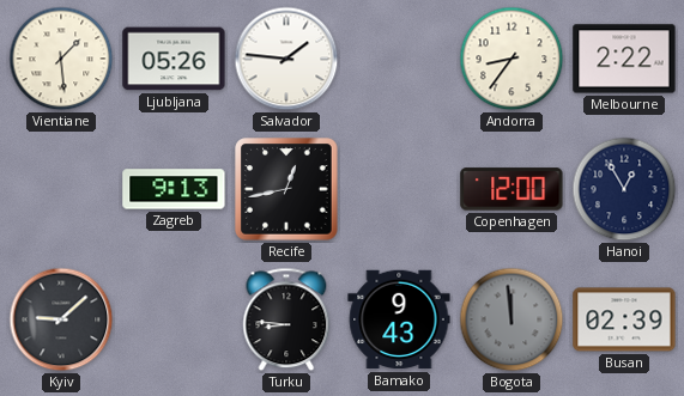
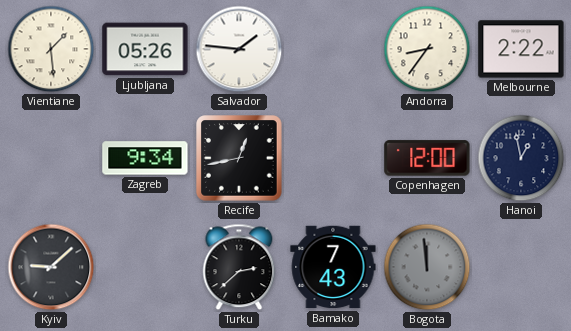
Zagreb: 9:13 -> 9:34
Hanoi: 12:55 -> 12:58
Turku: 8:46 -> 2:38
Bamako: 9:43 -> 7:43
Busan: 02:39 -> none
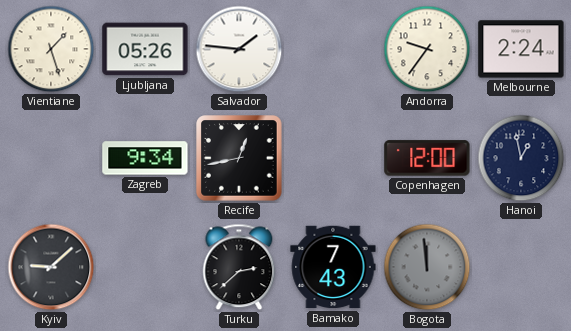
Vientiane: 1:29 -> 1:27
Andorra: 8:36 -> 9:36
Melbourne: 2:22 -> 2:24
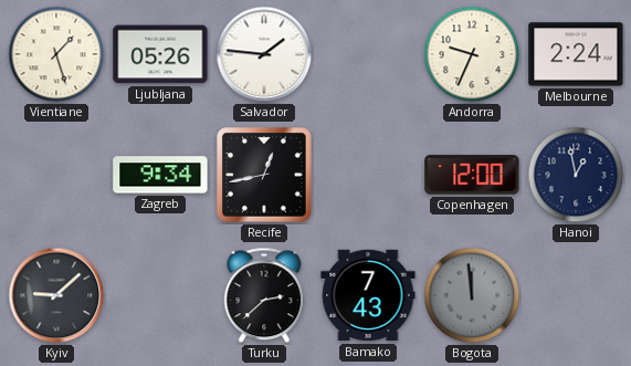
Andorra: 9:36 -> 9:34
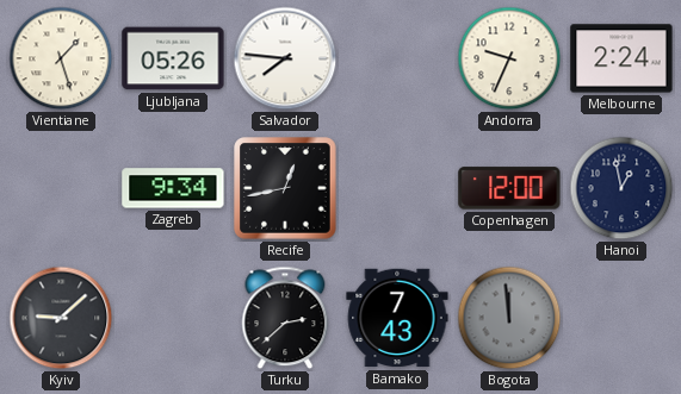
Salvador: 1:46 -> 7:46
